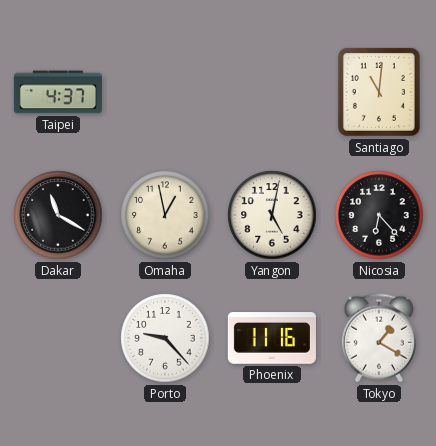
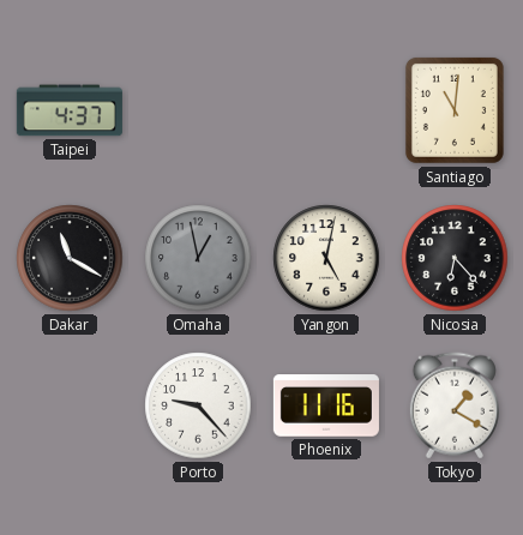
Omaha dial: cream -> grey
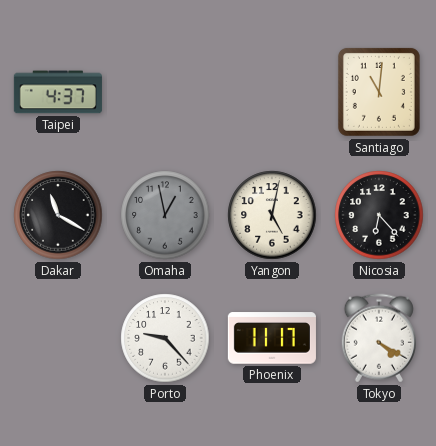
Phoenix: 11:16 -> 11:17
Tokyo: 1:20 -> 4:20
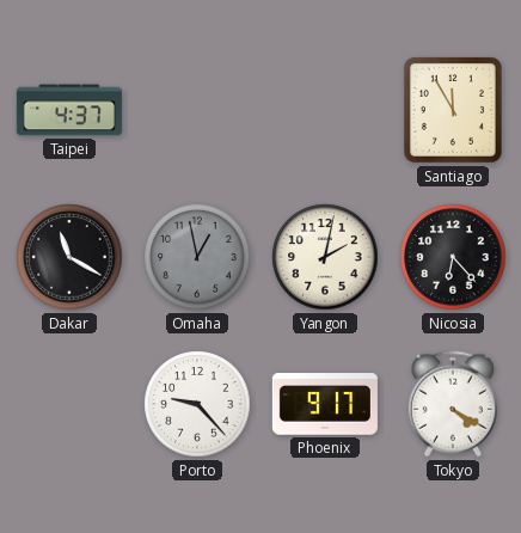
Santiago: 11:01 -> 11:55
Yangon: 5:02 -> 2:02
Phoenix: 11:17 -> 9:17
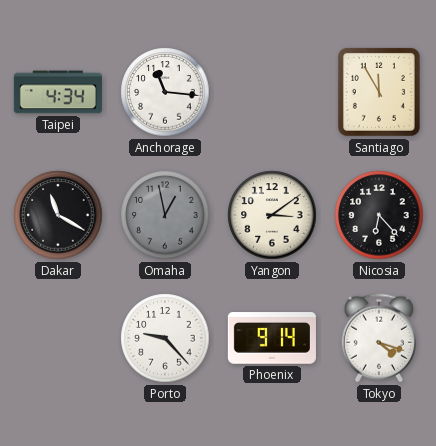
Taipei: 4:37 -> 4:34
Anchorage: none -> 11:16
Yangon: 2:02 -> 3:09
Phoenix: 9:17 -> 9:14
Tokyo: 4:20 -> 4:18
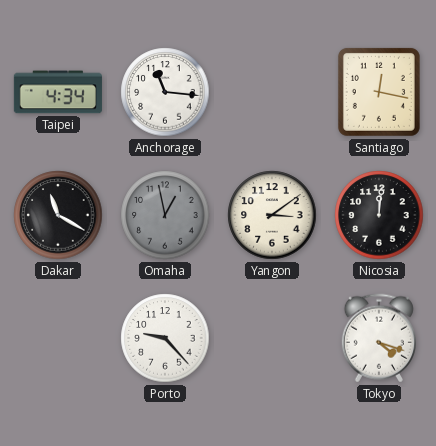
Santiago: 11:55 -> 12:17
Nicosia: 6:23 -> 12:01
Phoenix: 9:14 -> none
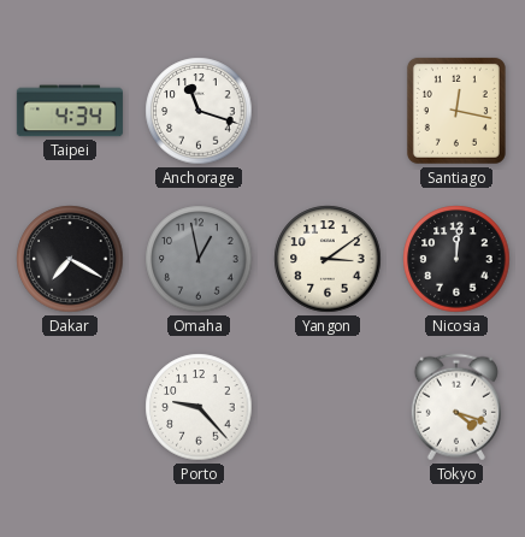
Anchorage: 11:16 -> 11:18
Dakar: 11:20 -> 7:20
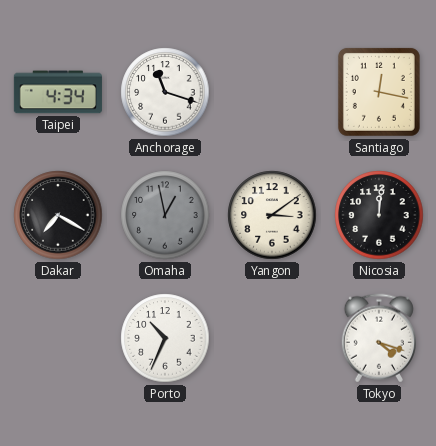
Porto: 9:23 -> 10:34
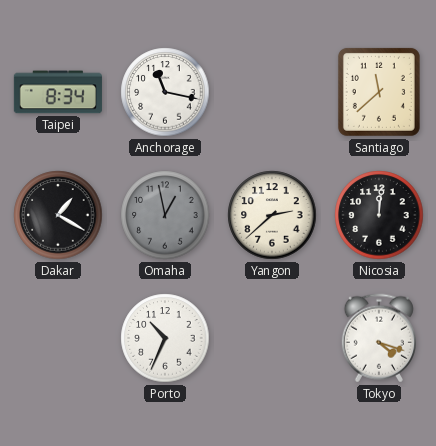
Taipei: 4:34 -> 8:34
Anchorage: 11:18 -> 11:17
Santiago: 12:17 -> 11:38
Dakar: 7:20 -> 1:20
Yangon: 3:09 -> 2:38
